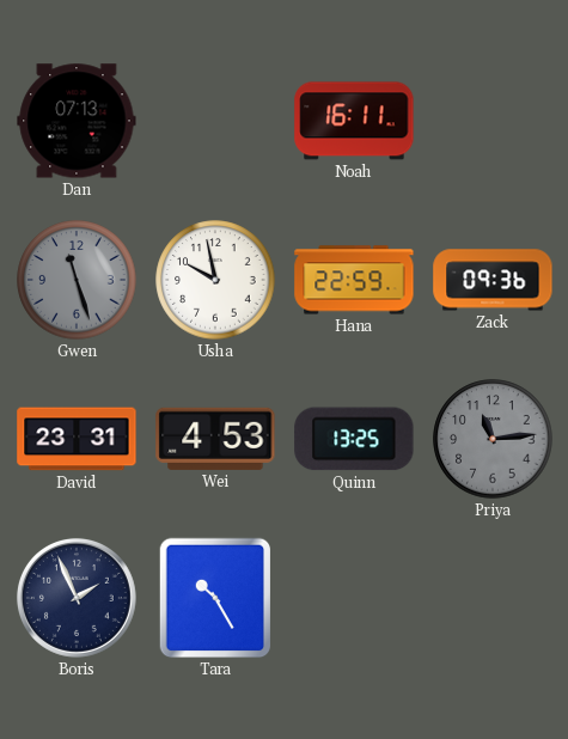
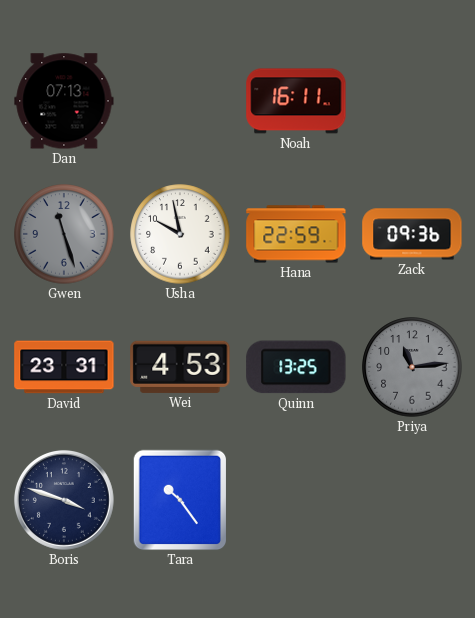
Boris: 1:56 -> 3:48
Tara: 10:25 -> 10:24
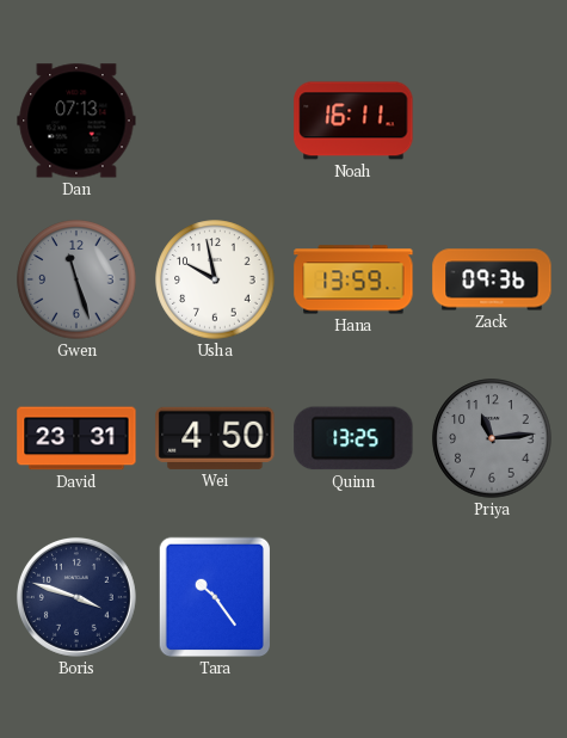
Hana: 22:59 -> 13:59
Wei: 4:53 -> 4:50
